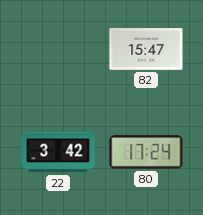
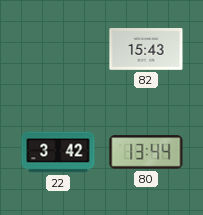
82: 15:47 -> 15:43
80: 17:24 -> 13:44
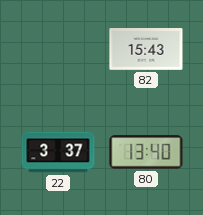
22: 3:42 -> 3:37
80: 13:44 -> 13:40
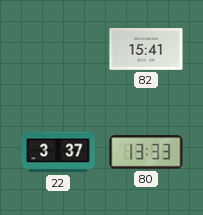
82: 15:43 -> 15:41
80: 13:40 -> 13:33
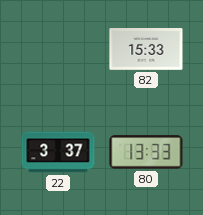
82: 15:41 -> 15:33
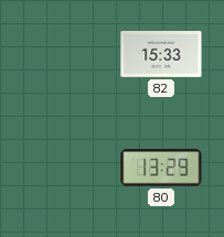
22: 3:37 -> none
80: 13:33 -> 13:29
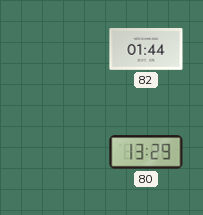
82: 15:33 -> 01:44
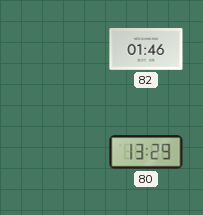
82: 01:44 -> 01:46
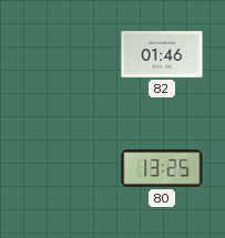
80: 13:29 -> 13:25
